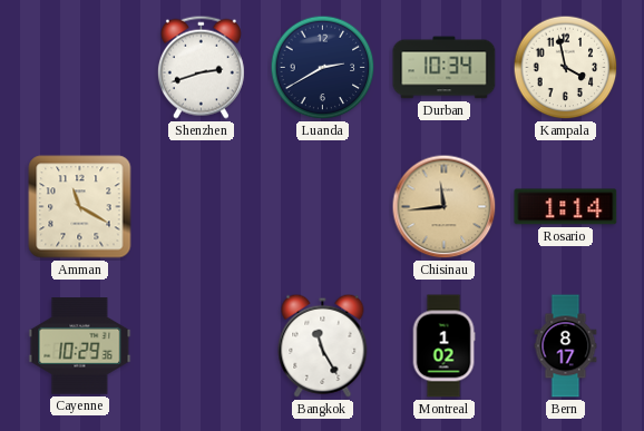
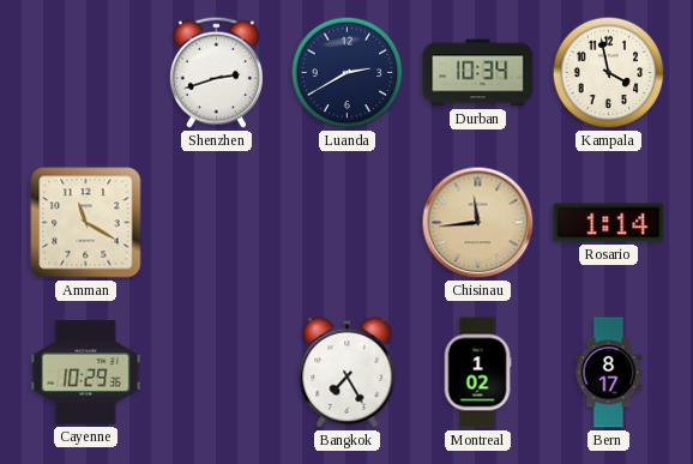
Bangkok: 11:25 -> 7:25
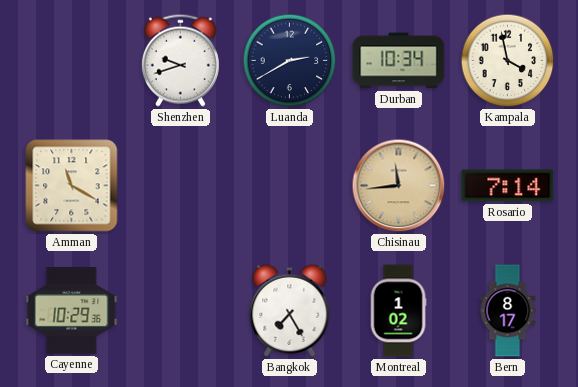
Shenzhen: 2:42 -> 9:42
Rosario: 1:14 -> 7:14
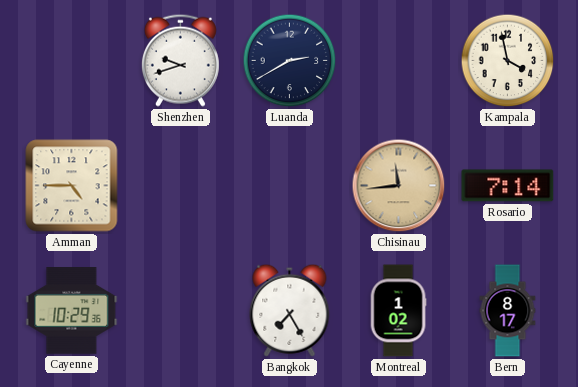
Durban: 10:34 -> none
Amman: 11:20 -> 4:45
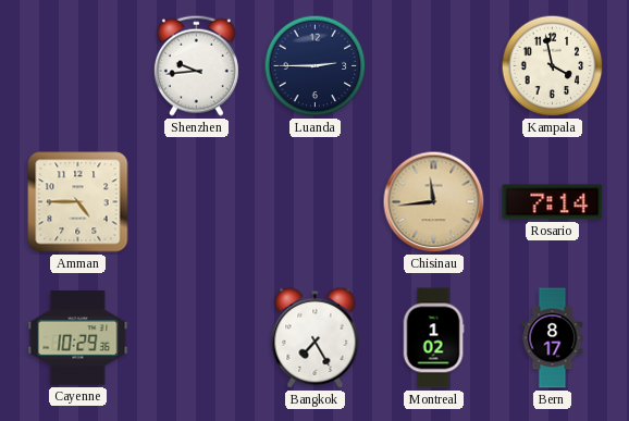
Shenzhen: 9:42 -> 9:44
Luanda: 2:40 -> 2:45
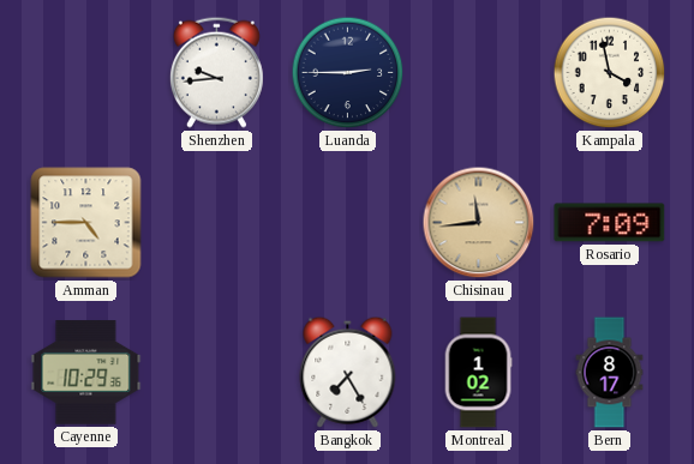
Rosario: 7:14 -> 7:09
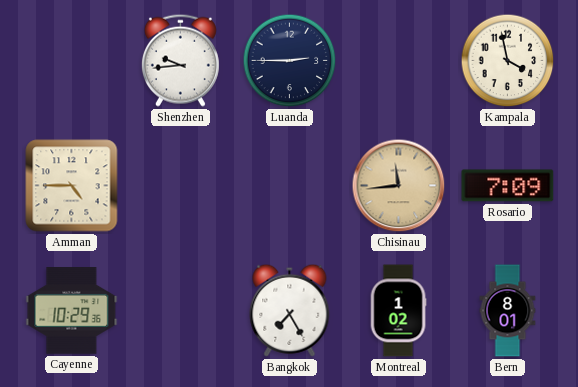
Bern: 8:17 -> 8:01
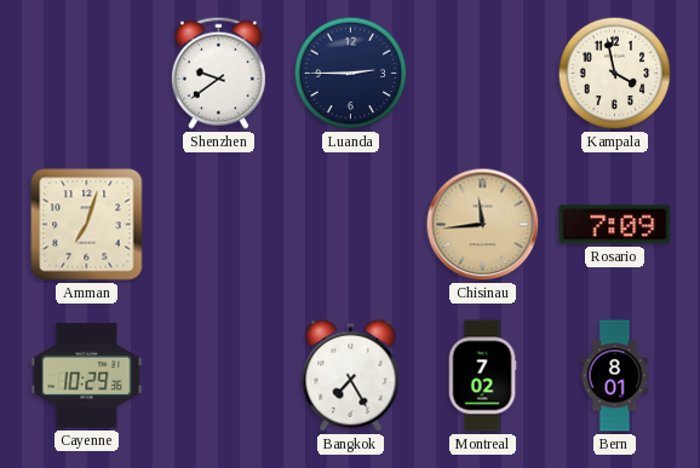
Shenzhen: 9:44 -> 9:39
Amman: 4:45 -> 7:03
Montreal: 1:02 -> 7:02
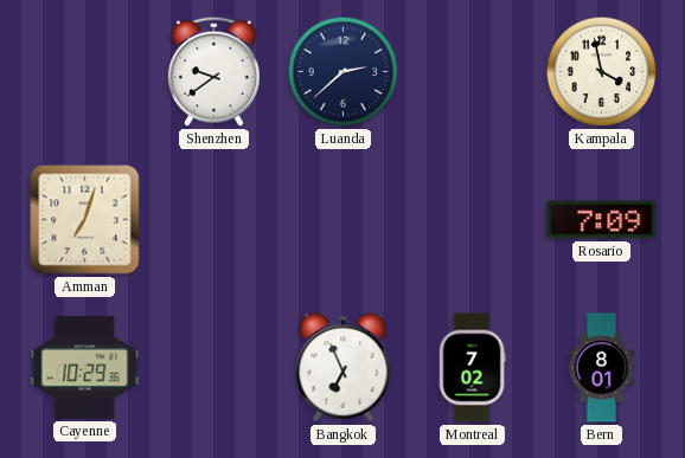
Luanda: 2:45 -> 2:38
Chisinau: 11:44 -> none
Bangkok: 7:25 -> 6:56
